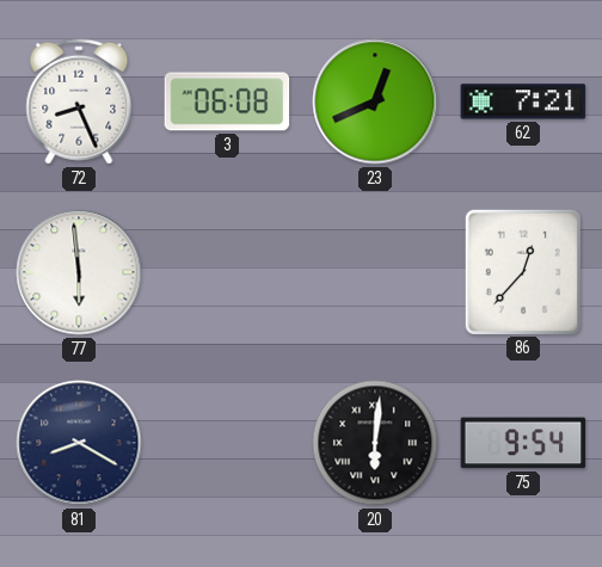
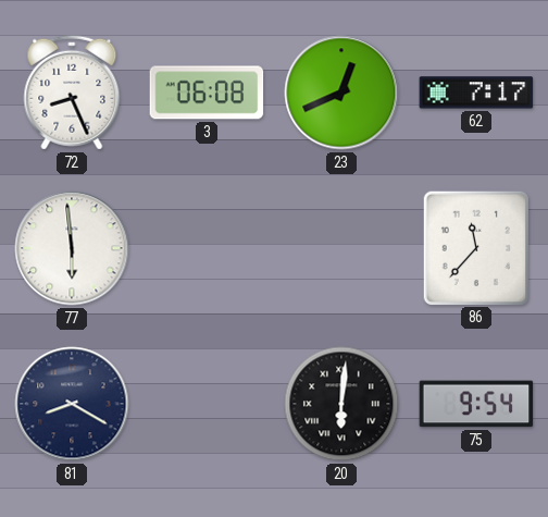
62: 7:21 -> 7:17
86: 12:37 -> 11:37
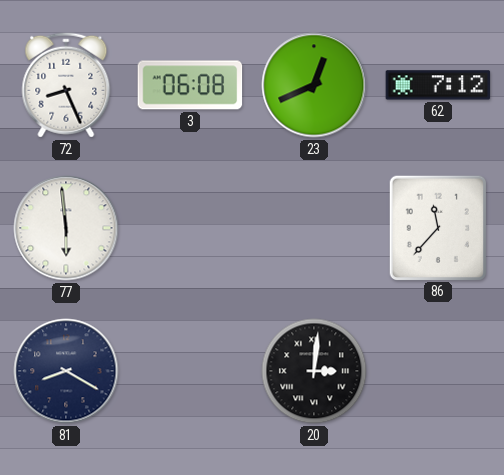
62: 7:17 -> 7:12
20: 6:01 -> 3:01
75: 9:54 -> none
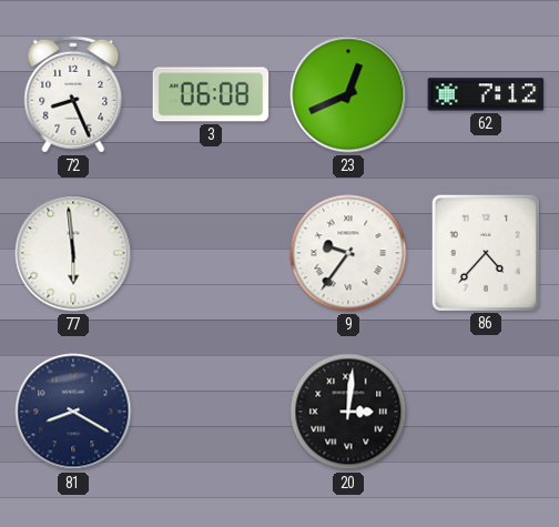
9: none -> 9:36
86: 11:37 -> 4:37
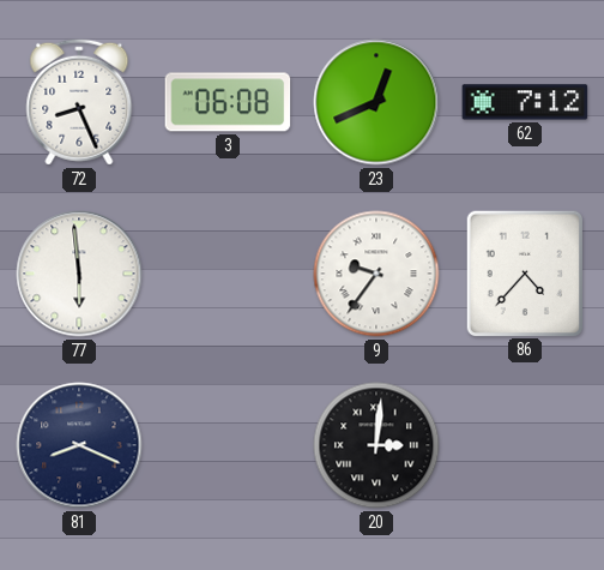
81: 8:20 -> 8:19
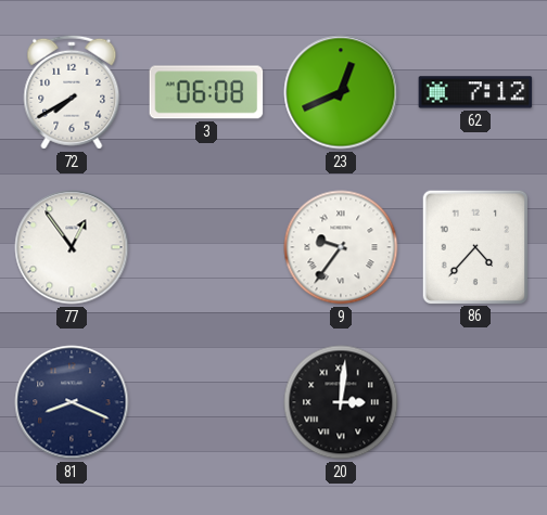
72: 8:26 -> 7:40
77: 5:59 -> 12:54
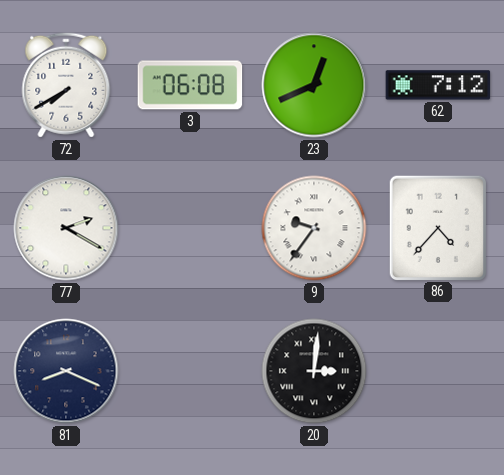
77: 12:54 -> 2:20
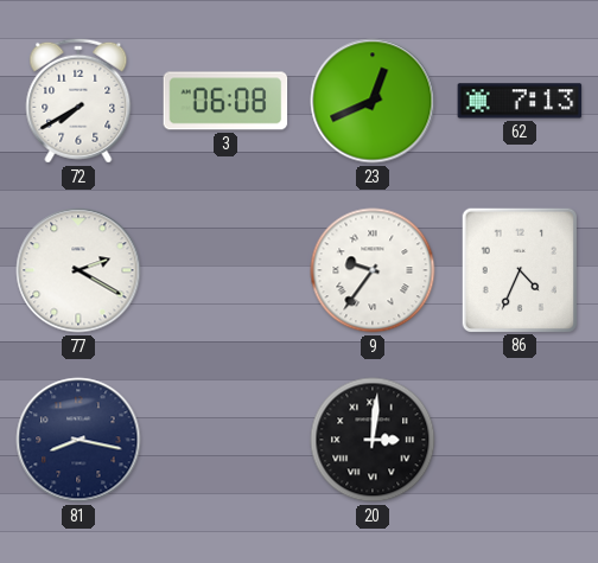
62: 7:12 -> 7:13
86: 4:37 -> 4:34
81: 8:19 -> 8:17
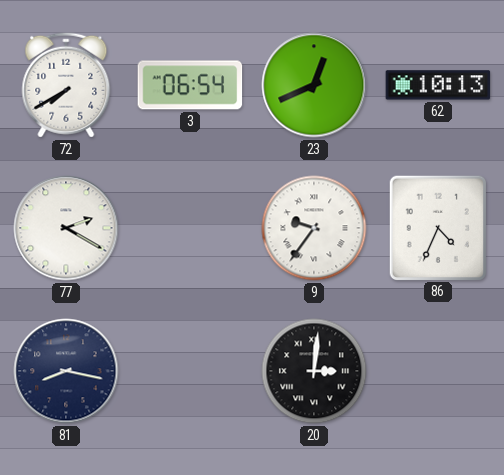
3: 06:08 -> 06:54
62: 7:13 -> 10:13
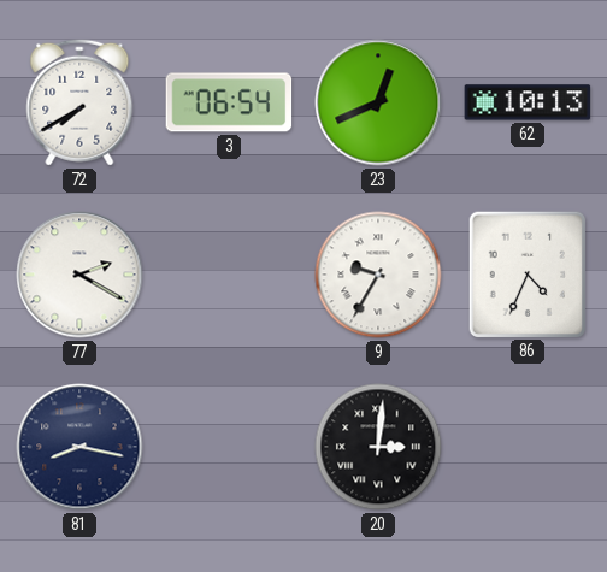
9: 9:36 -> 9:35
